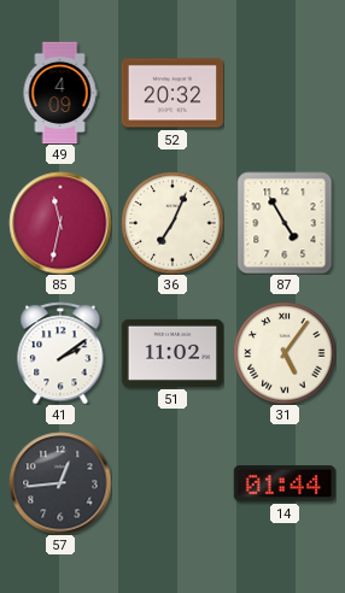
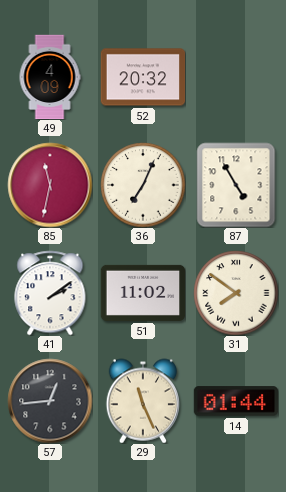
31: 5:06 -> 7:51
29: none -> 11:26
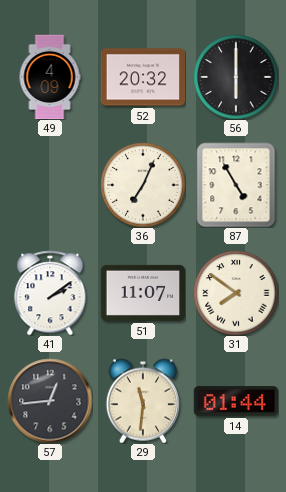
56: none -> 6:00
85: 11:32 -> none
51: 11:02 -> 11:07
29: 11:26 -> 11:31
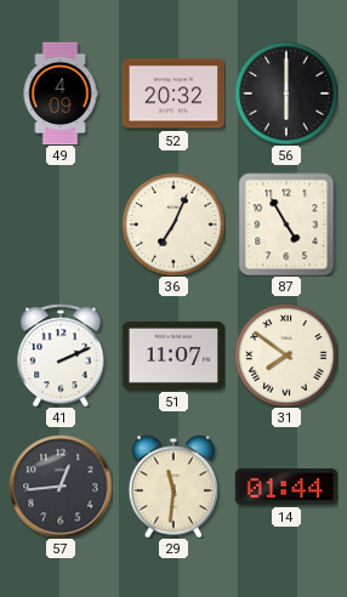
41: 2:09 -> 2:11
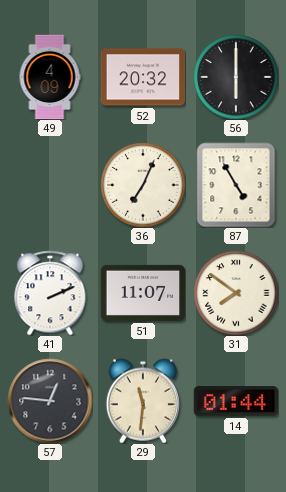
57: 12:44 -> 12:46
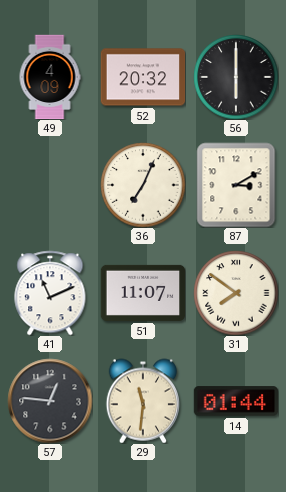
87: 4:55 -> 3:10
41: 2:11 -> 11:11
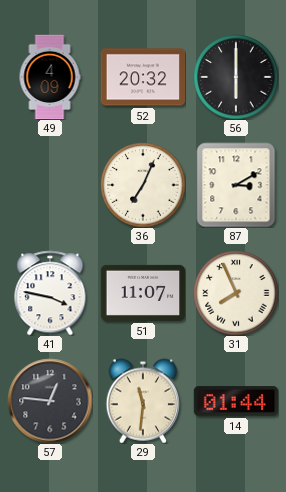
41: 11:11 -> 3:47
31: 7:51 -> 7:56
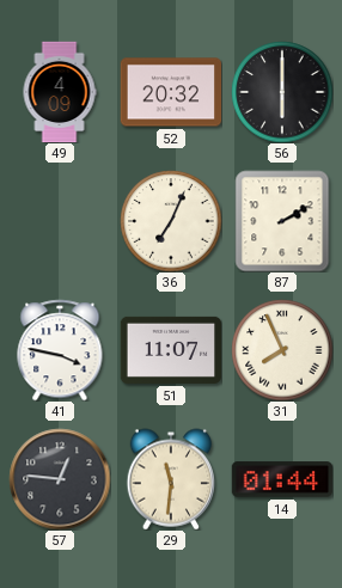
87: 3:10 -> 2:10
